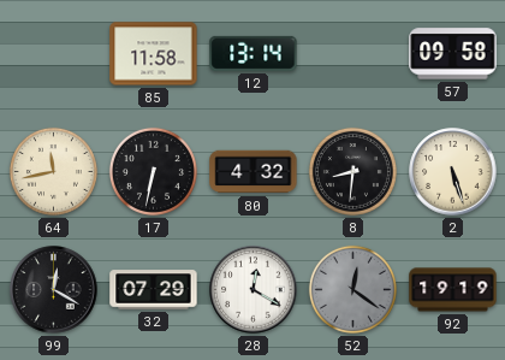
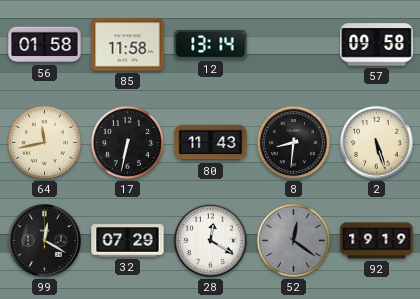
56: none -> 01:58
80: 4:32 -> 11:43
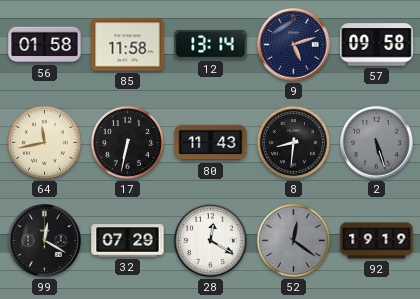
9: none -> 5:12
2 dial: cream -> grey
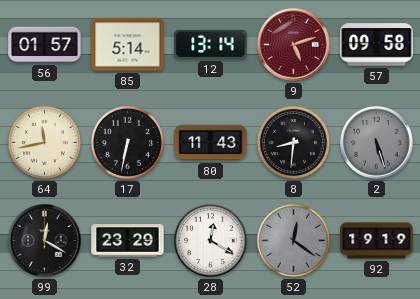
56: 01:58 -> 01:57
85: 11:58 -> 5:14
9 dial: navy -> burgundy
32: 07:29 -> 23:29
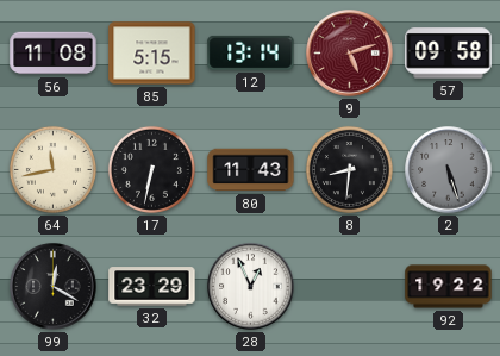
56: 01:57 -> 11:08
85: 5:14 -> 5:15
28: 12:20 -> 12:56
52: 12:21 -> none
92: 19:19 -> 19:22
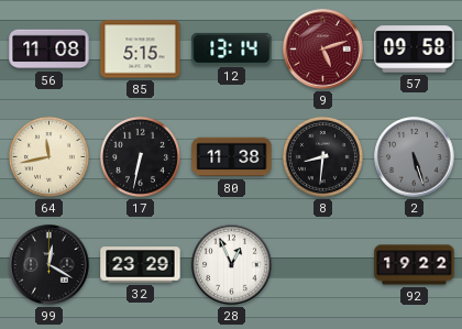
80: 11:43 -> 11:38
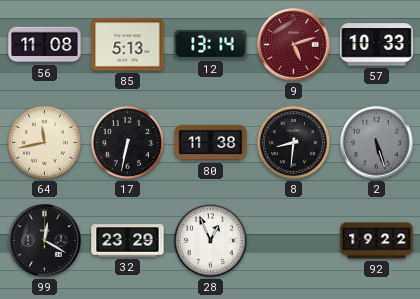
85: 5:15 -> 5:13
57: 09:58 -> 10:33
